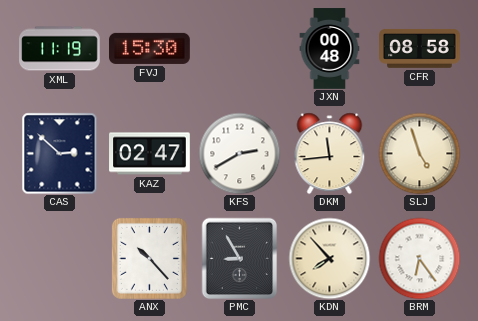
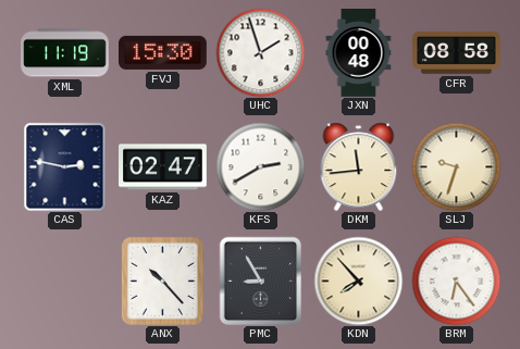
UHC: none -> 1:57
CAS: 2:52 -> 2:47
SLJ: 4:57 -> 9:33
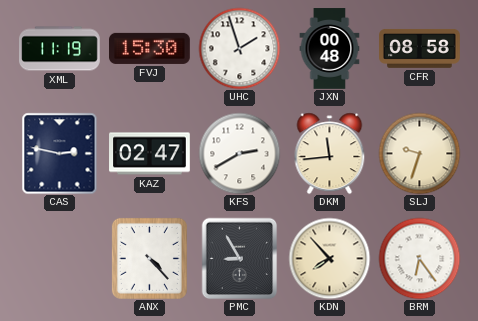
ANX: 10:23 -> 4:23
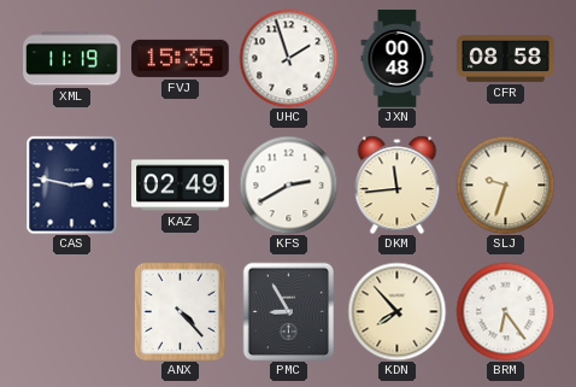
FVJ: 15:30 -> 15:35
KAZ: 02:47 -> 02:49
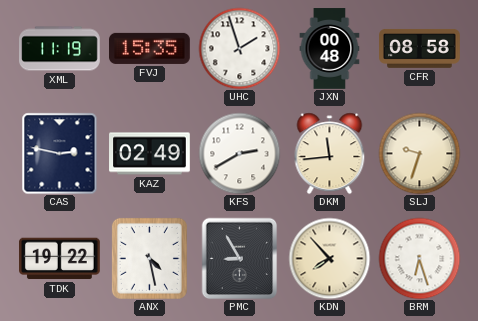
TDK: none -> 19:22
ANX: 4:23 -> 4:28
BRM: 6:24 -> 6:27
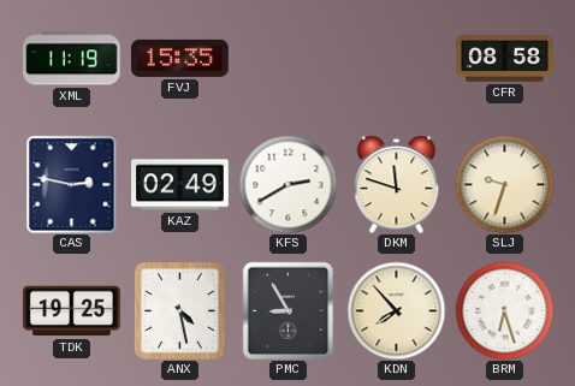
UHC: 1:57 -> none
JXN: 00:48 -> none
DKM: 11:44 -> 11:48
TDK: 19:22 -> 19:25
